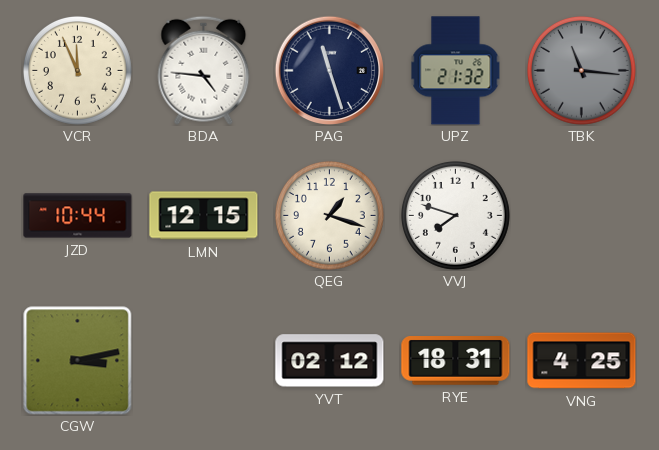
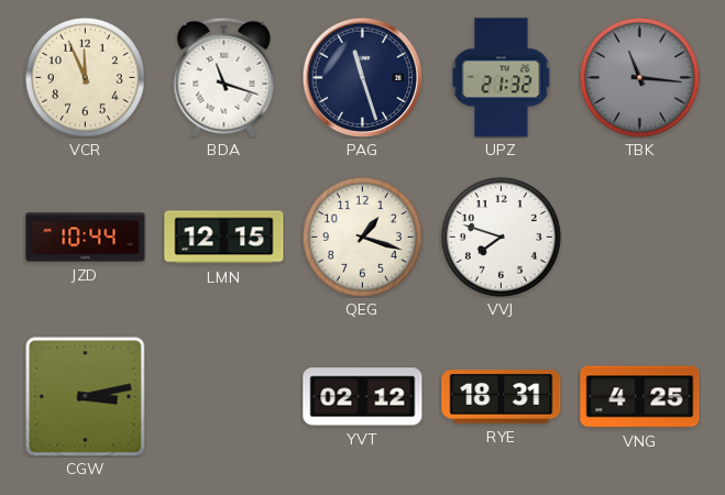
BDA: 4:46 -> 11:18
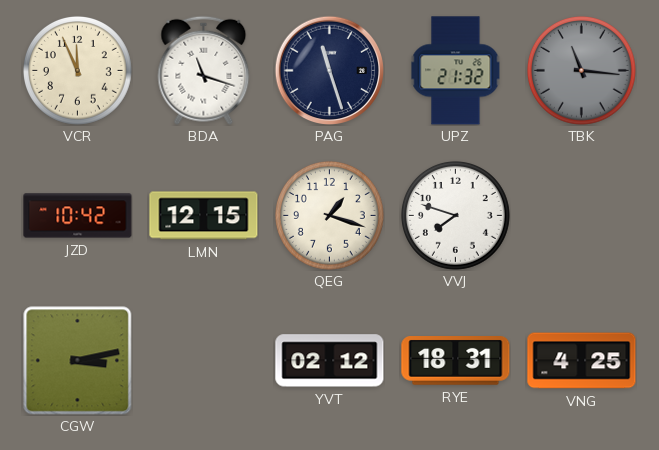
JZD: 10:44 -> 10:42
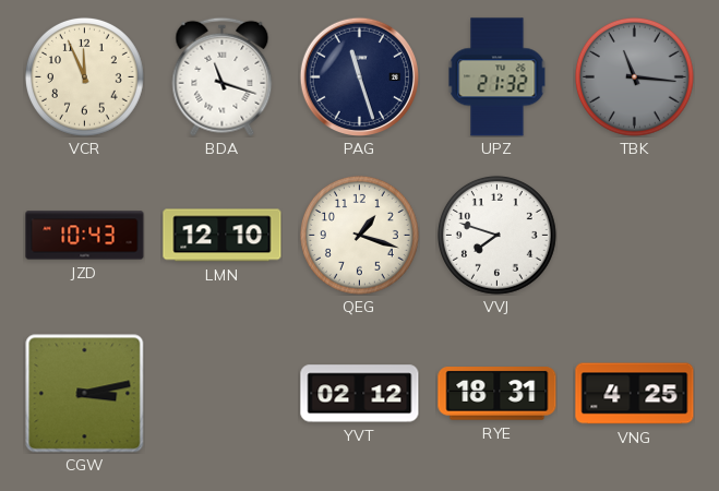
JZD: 10:42 -> 10:43
LMN: 12:15 -> 12:10
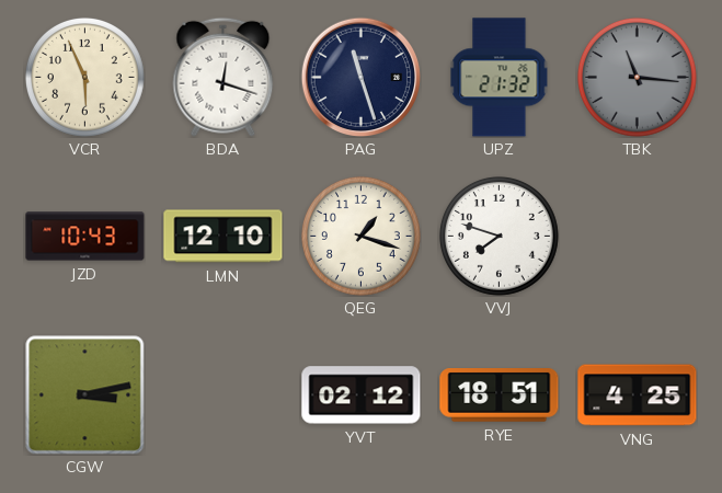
VCR: 11:56 -> 5:56
BDA: 11:18 -> 12:18
RYE: 18:31 -> 18:51
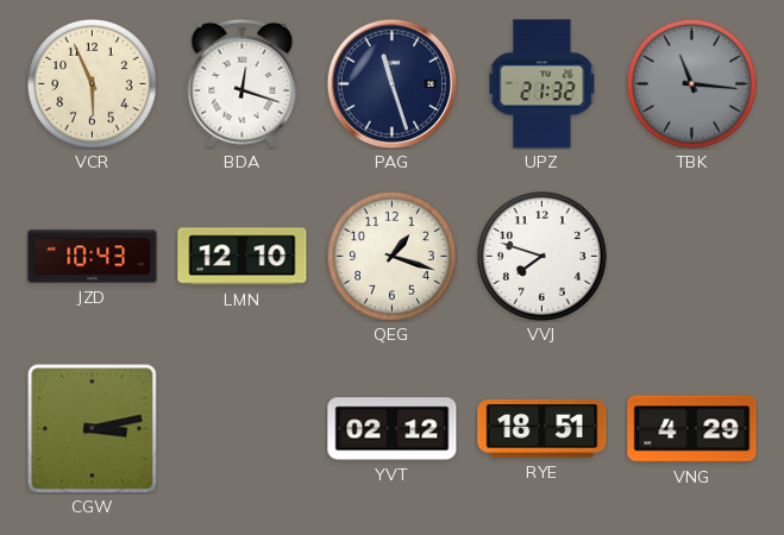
VNG: 4:25 -> 4:29
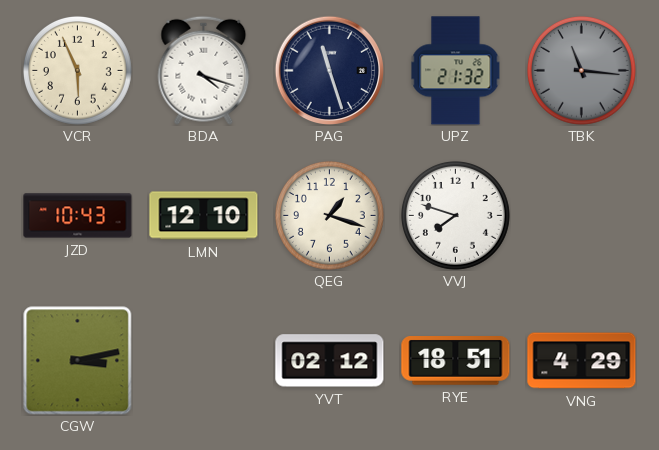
BDA: 12:18 -> 4:18
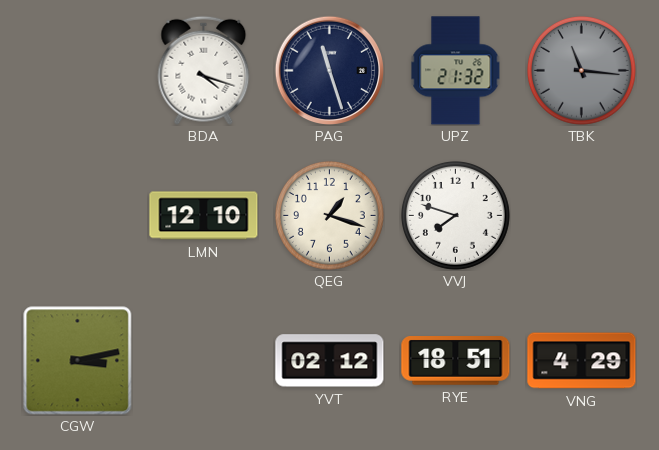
VCR: 5:56 -> none
JZD: 10:43 -> none
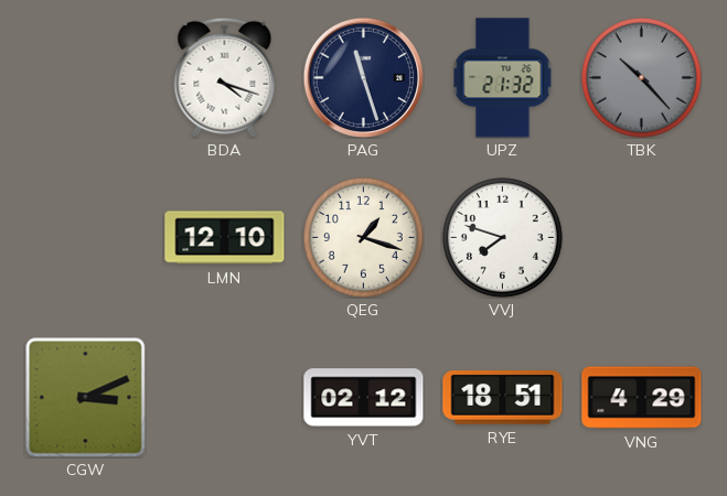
TBK: 11:16 -> 10:23
CGW: 3:13 -> 3:11
